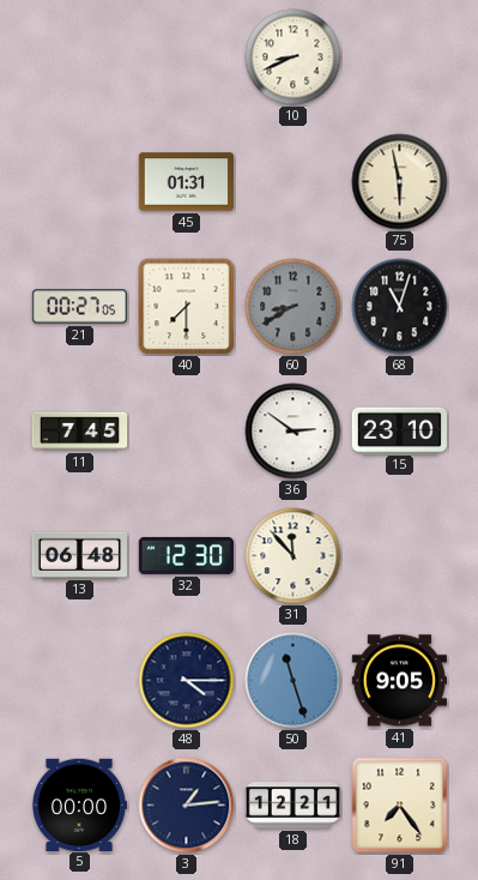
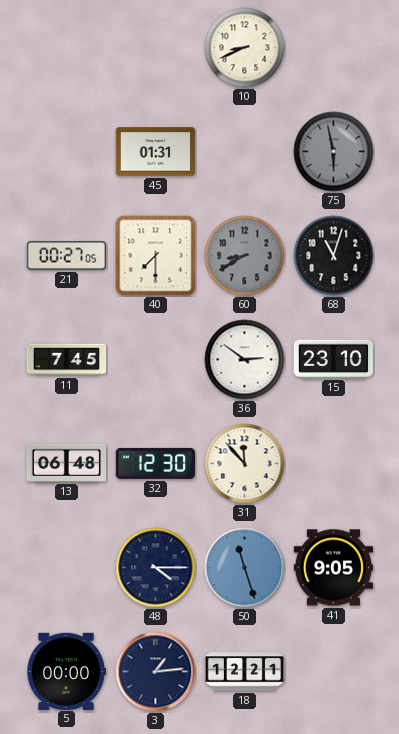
75 dial: cream -> grey
91: 7:24 -> none
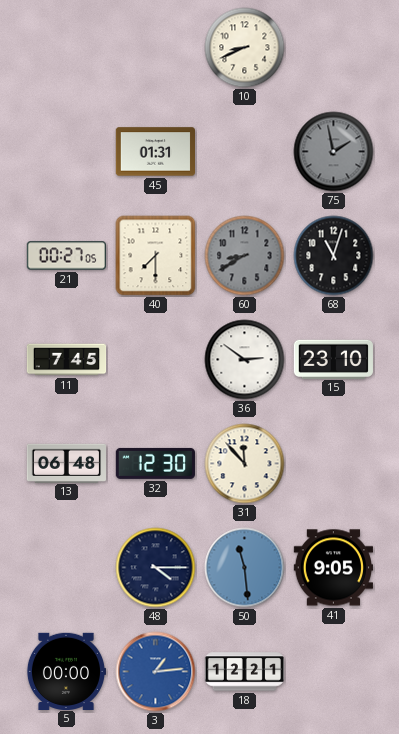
75: 5:58 -> 1:58
50: 11:27 -> 11:29
3 dial: navy -> blue
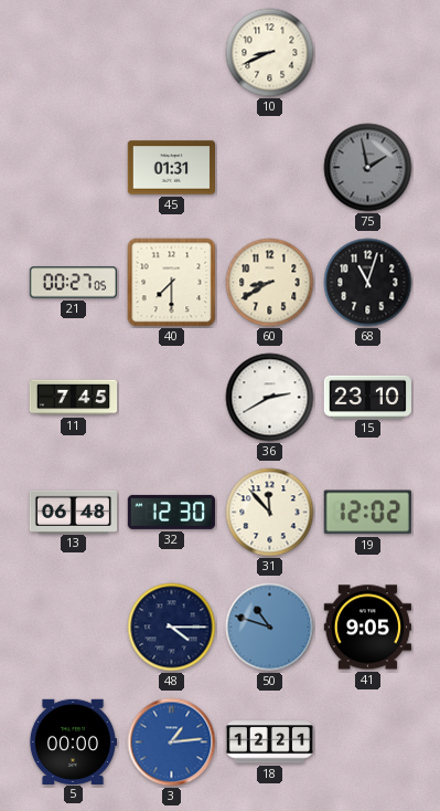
60 dial: grey -> cream
36: 2:51 -> 2:40
19: none -> 12:02
50: 11:29 -> 10:48
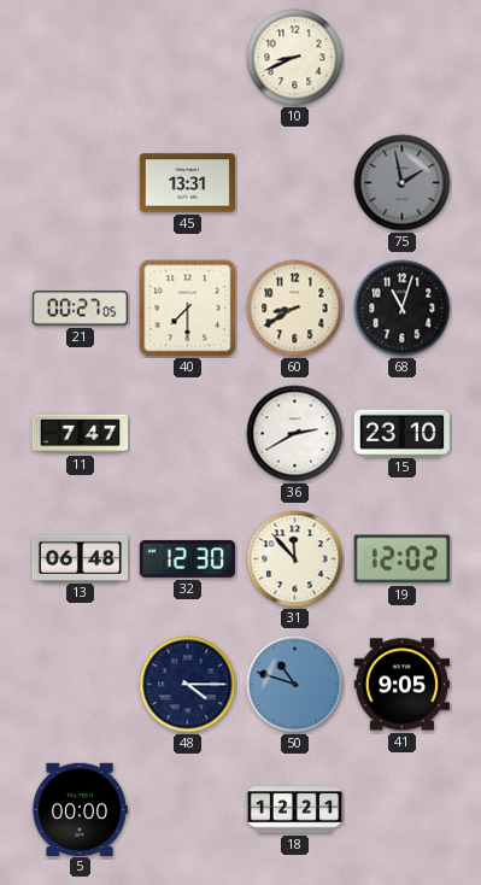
45: 01:31 -> 13:31
11: 7:45 -> 7:47
3: 1:14 -> none
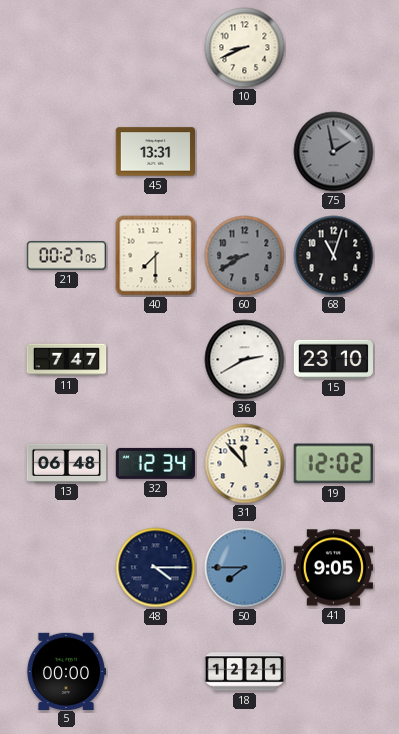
60 dial: cream -> grey
32: 12:30 -> 12:34
50: 10:48 -> 7:45
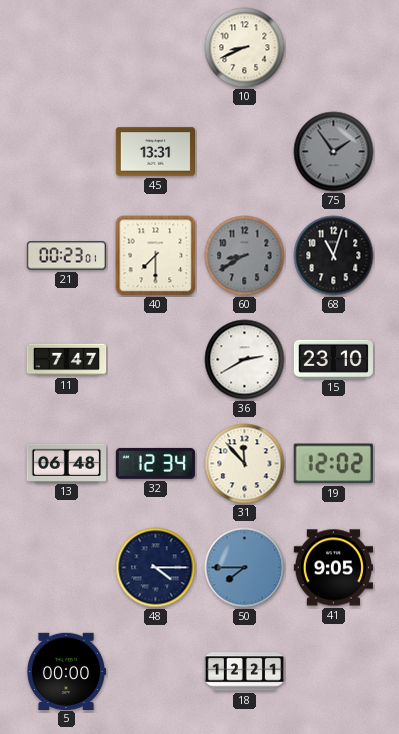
75: 1:58 -> 1:54
21: 00:27 -> 00:23
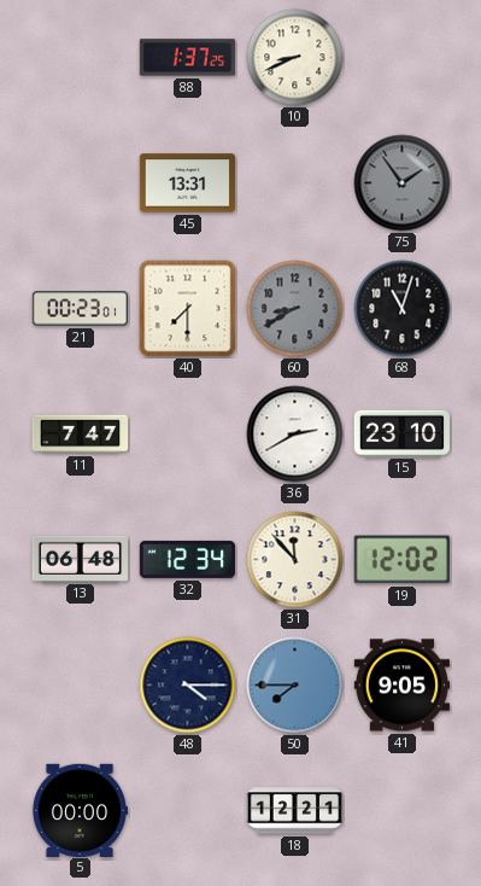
88: none -> 1:37
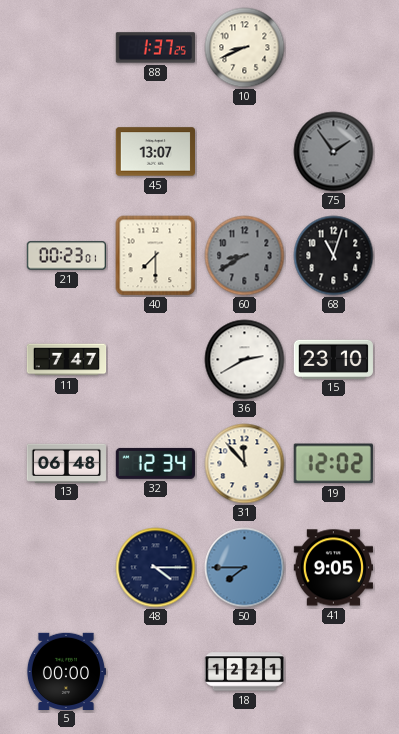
45: 13:31 -> 13:07
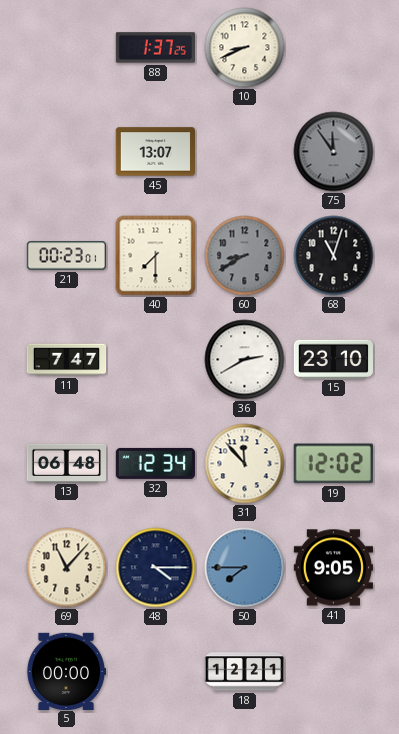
75: 1:54 -> 11:54
69: none -> 11:07
